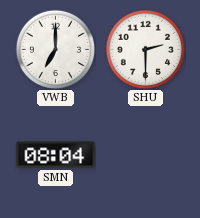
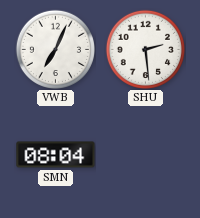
VWB: 7:00 -> 7:04
SHU: 2:30 -> 2:29
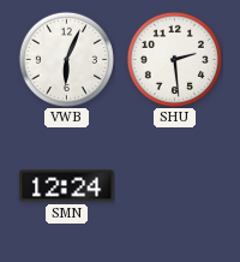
VWB: 7:04 -> 6:04
SMN: 08:04 -> 12:24
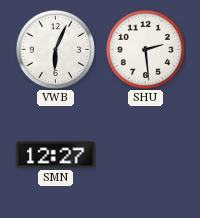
SMN: 12:24 -> 12:27
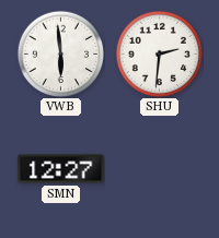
VWB: 6:04 -> 5:59
SHU: 2:29 -> 2:31
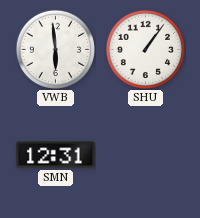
SHU: 2:31 -> 1:06
SMN: 12:27 -> 12:31
